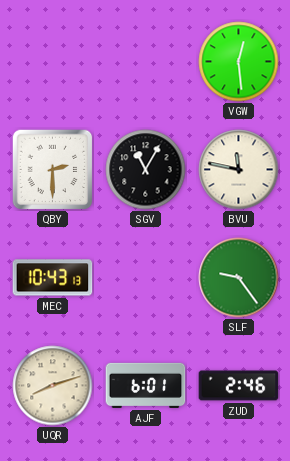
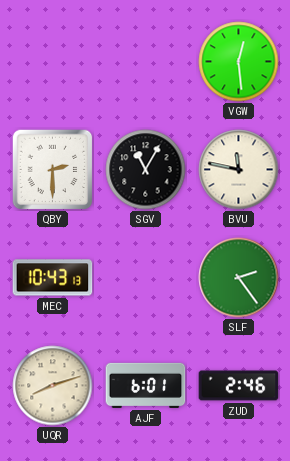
SLF: 9:24 -> 2:24
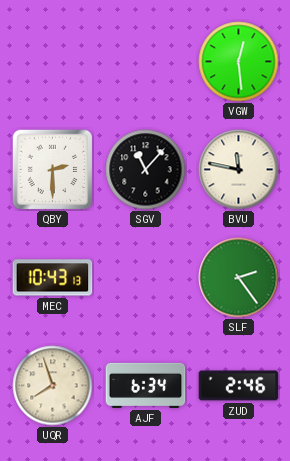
SGV: 11:05 -> 11:07
UQR: 8:12 -> 7:57
AJF: 6:01 -> 6:34
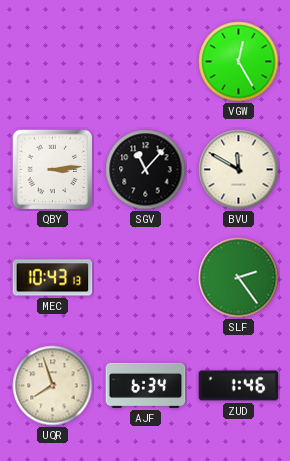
VGW: 12:29 -> 12:25
QBY: 2:30 -> 3:14
BVU: 11:47 -> 11:50
ZUD: 2:46 -> 1:46
